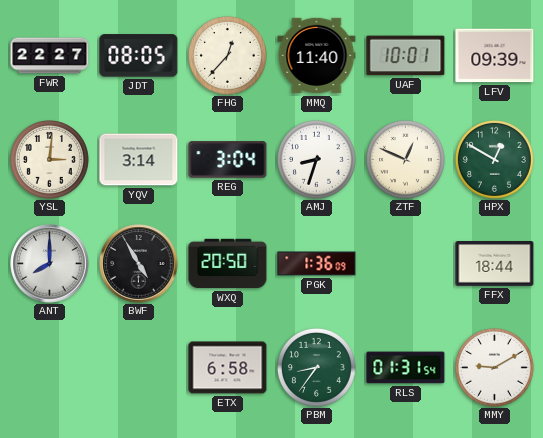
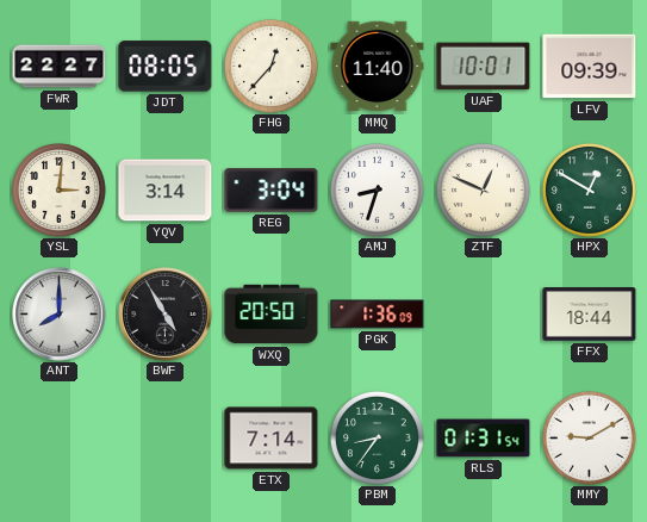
ETX: 6:58 -> 7:14
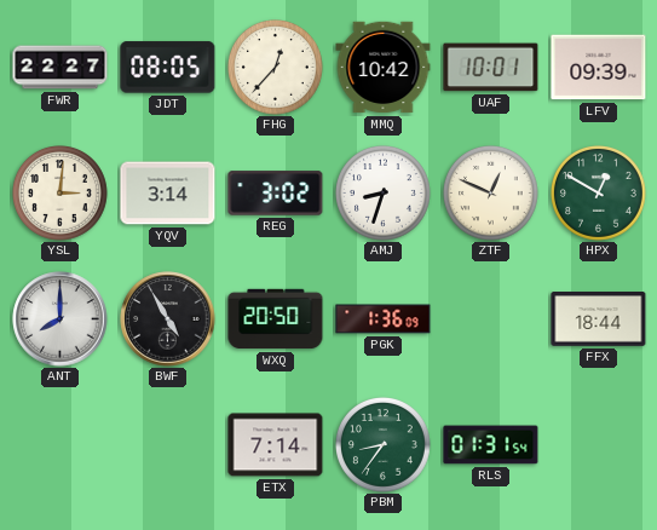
MMQ: 11:40 -> 10:42
REG: 3:04 -> 3:02
MMY: 9:10 -> none
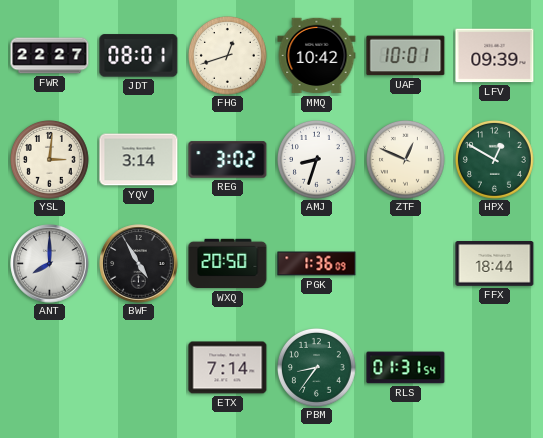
JDT: 08:05 -> 08:01
FHG: 12:37 -> 12:42
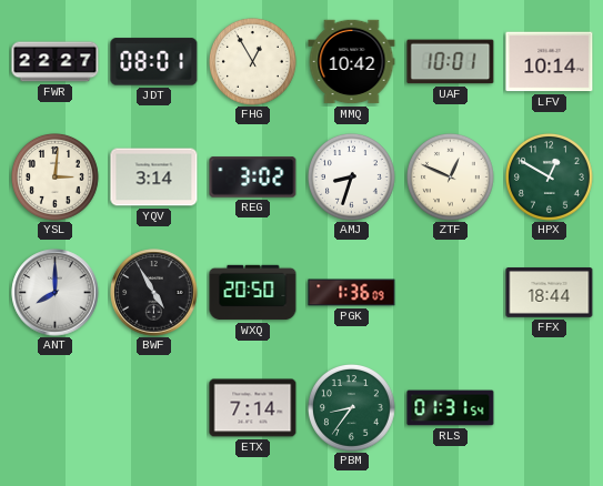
FHG: 12:42 -> 12:55
LFV: 09:39 -> 10:14
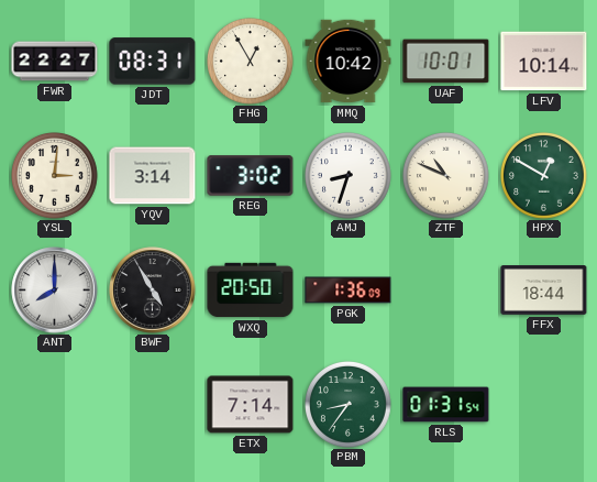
JDT: 08:01 -> 08:31
ZTF: 12:49 -> 10:49
